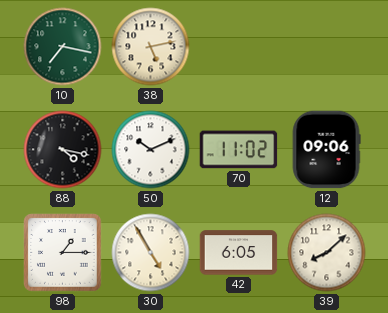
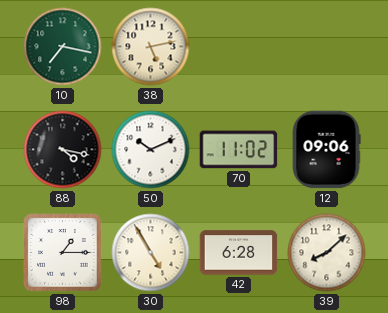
42: 6:05 -> 6:28
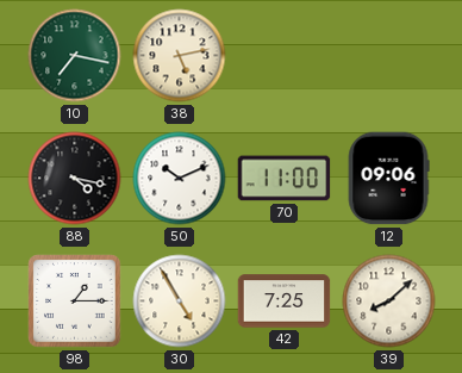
70: 11:02 -> 11:00
42: 6:28 -> 7:25
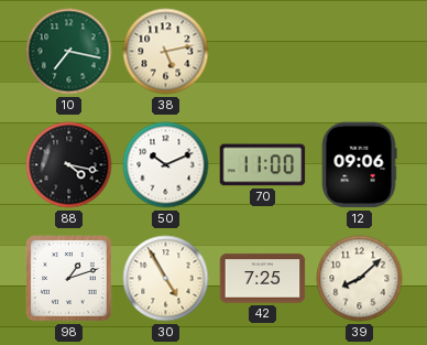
98: 1:15 -> 1:12
